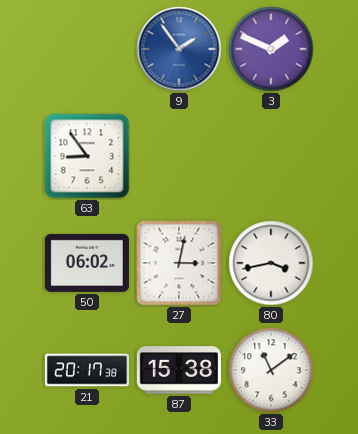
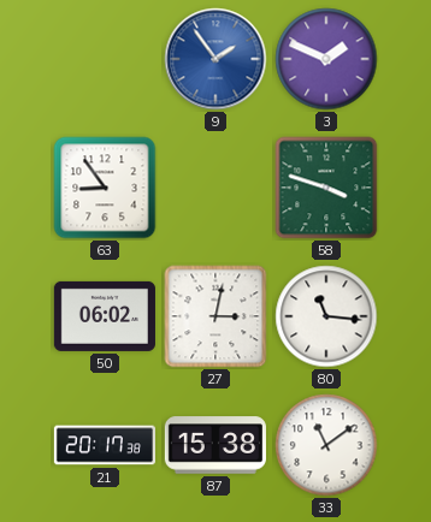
58: none -> 3:48
80: 3:43 -> 11:16
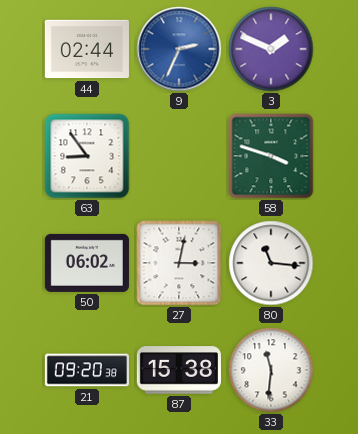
44: none -> 02:44
9: 1:54 -> 2:34
21: 20:17 -> 09:20
33: 11:09 -> 11:31
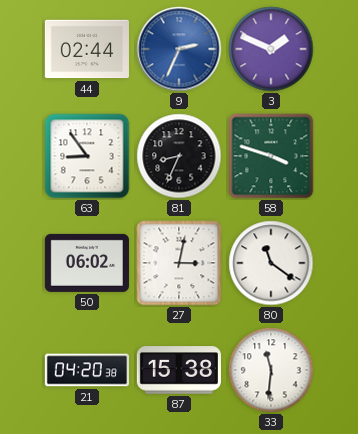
81: none -> 8:34
80: 11:16 -> 11:21
21: 09:20 -> 04:20
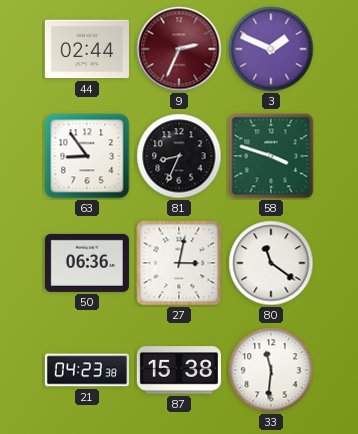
9 dial: blue -> burgundy
50: 06:02 -> 06:36
21: 04:20 -> 04:23
